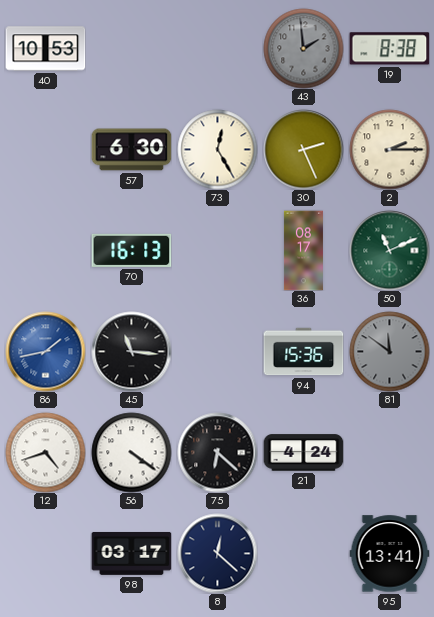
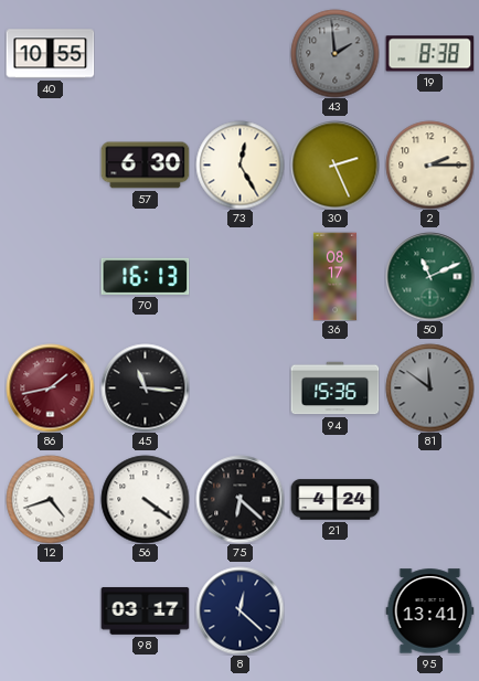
40: 10:53 -> 10:55
86 dial: blue -> burgundy
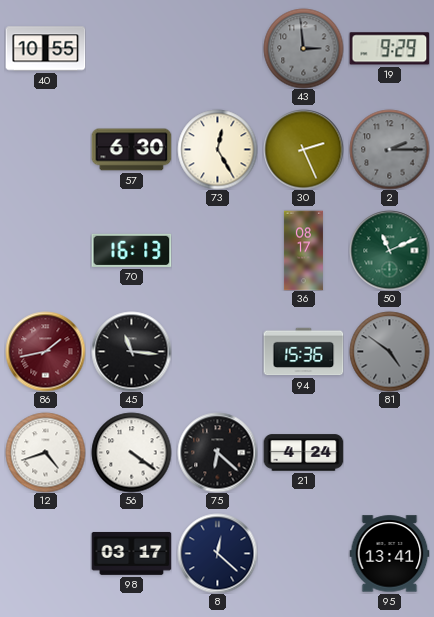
43: 1:59 -> 2:59
19: 8:38 -> 9:29
2 dial: cream -> grey
81: 11:51 -> 4:51
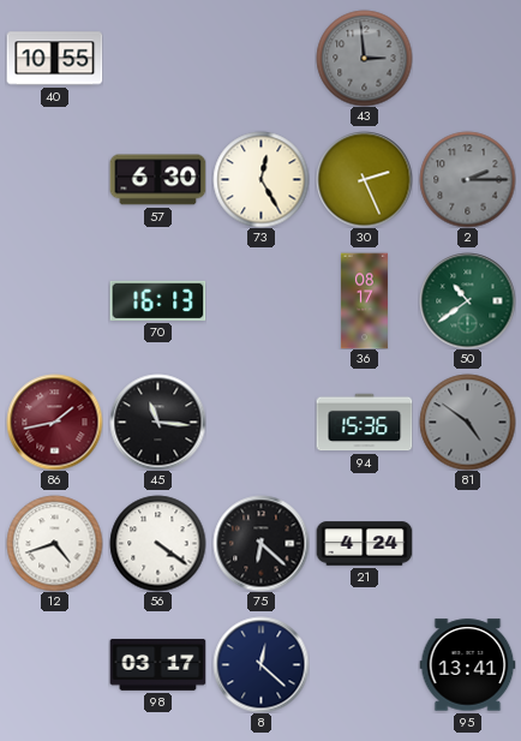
19: 9:29 -> none
50: 11:11 -> 10:39
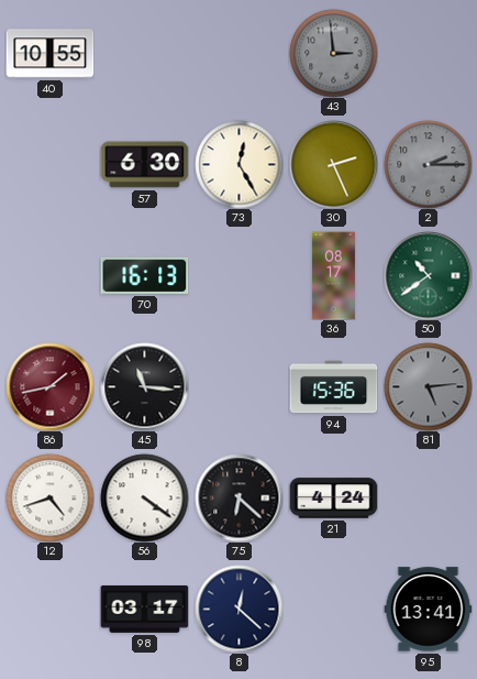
81: 4:51 -> 5:14
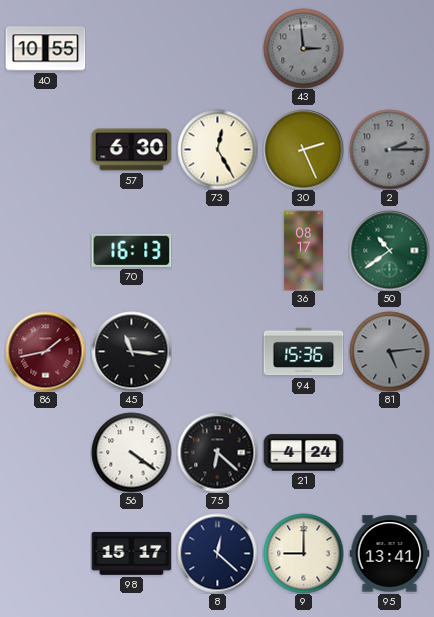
12: 4:42 -> none
98: 03:17 -> 15:17
9: none -> 9:00
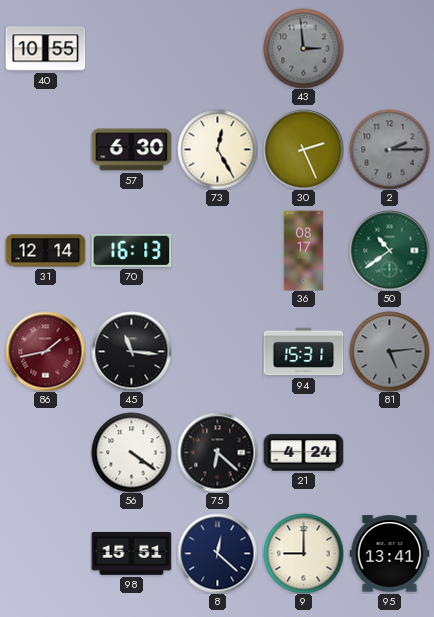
31: none -> 12:14
94: 15:36 -> 15:31
98: 15:17 -> 15:51
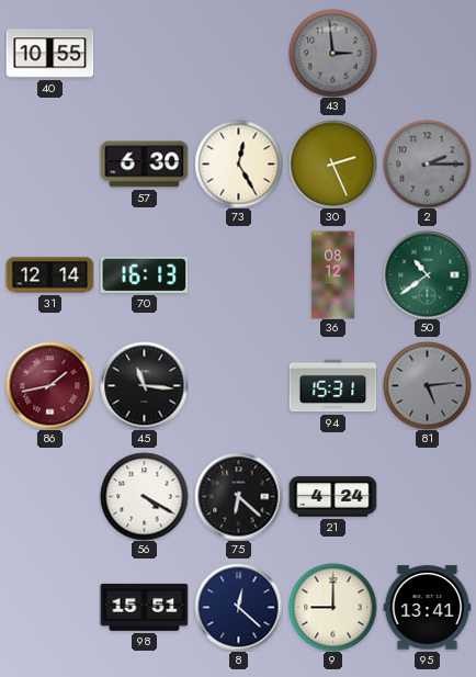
36: 08:17 -> 08:12
56: 4:21 -> 4:20
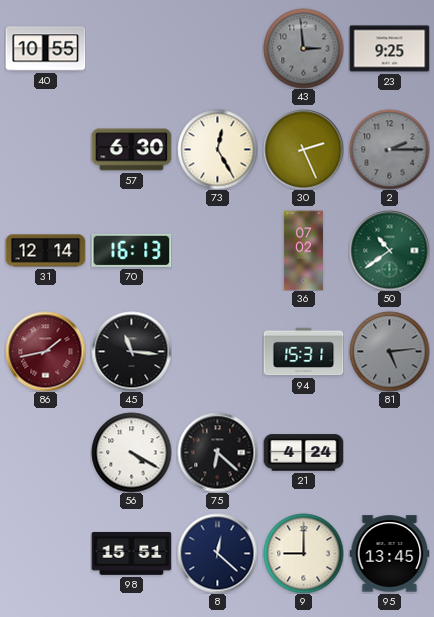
23: none -> 9:25
36: 08:12 -> 07:02
95: 13:41 -> 13:45
